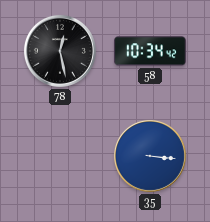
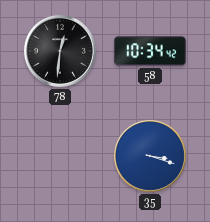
78: 12:28 -> 12:31
35: 3:16 -> 3:18
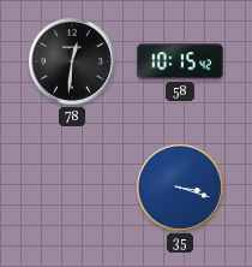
58: 10:34 -> 10:15
